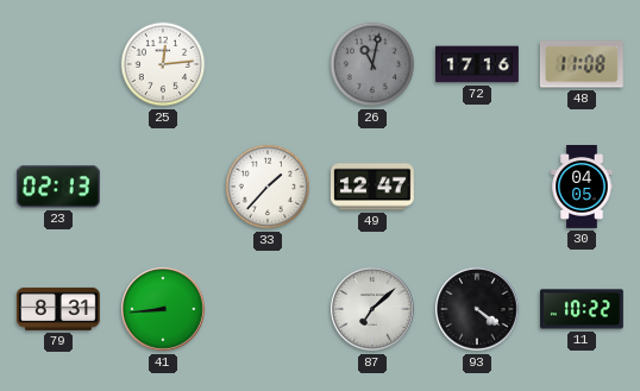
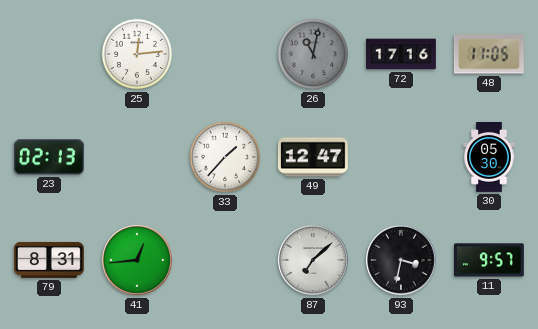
48: 11:08 -> 11:05
30: 04:05 -> 05:30
41: 8:44 -> 12:44
93: 4:21 -> 3:32
11: 10:22 -> 9:57
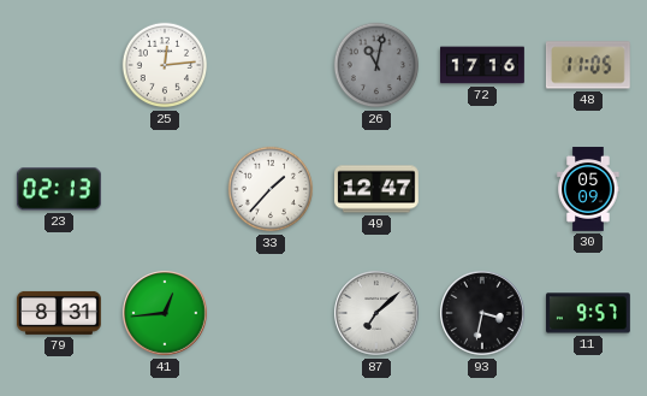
30: 05:30 -> 05:09
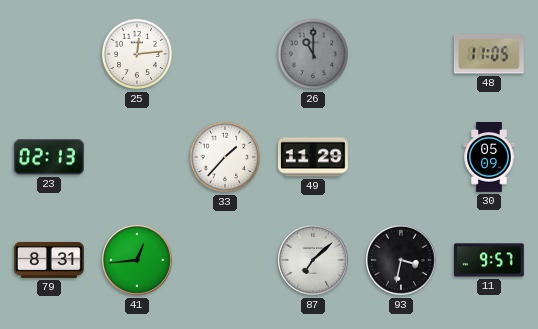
26: 11:02 -> 11:00
72: 17:16 -> none
49: 12:47 -> 11:29
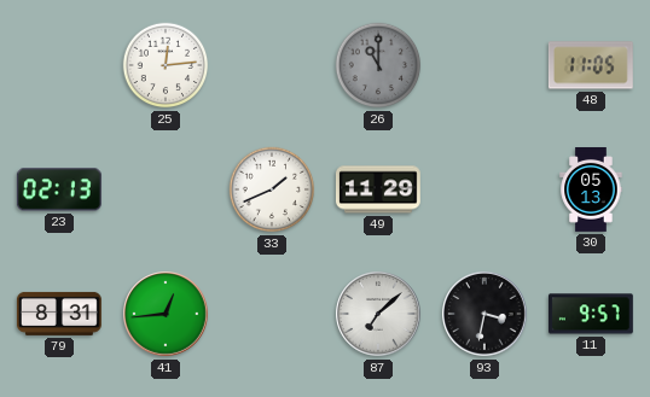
33: 1:37 -> 1:41
30: 05:09 -> 05:13
